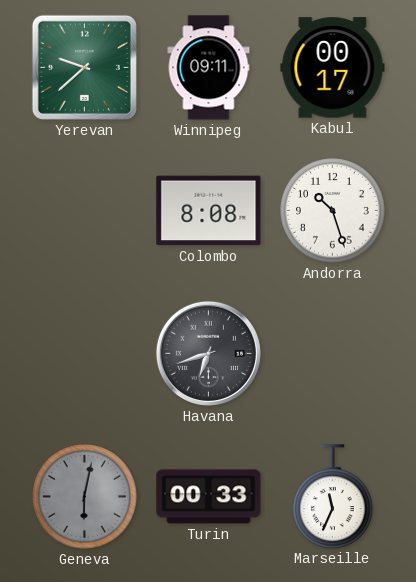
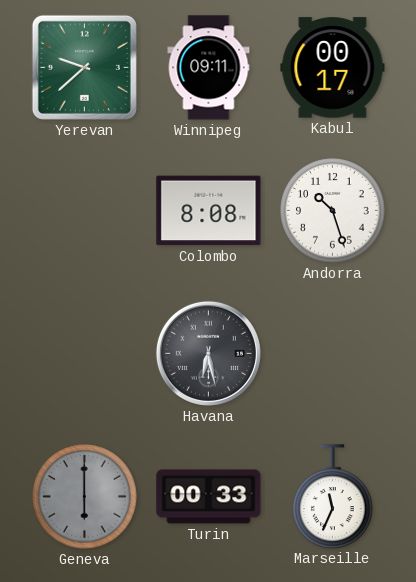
Havana: 6:42 -> 6:28
Geneva: 6:02 -> 6:00
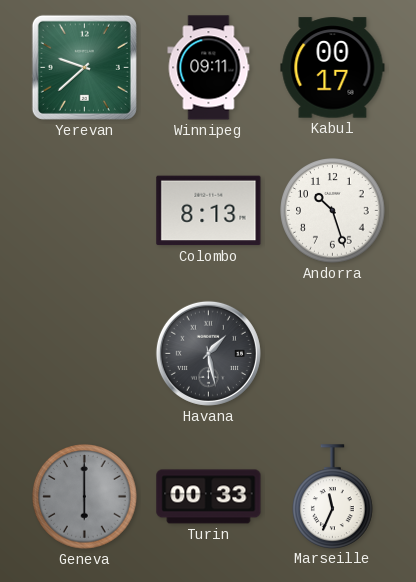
Colombo: 8:08 -> 8:13
Havana: 6:28 -> 1:28
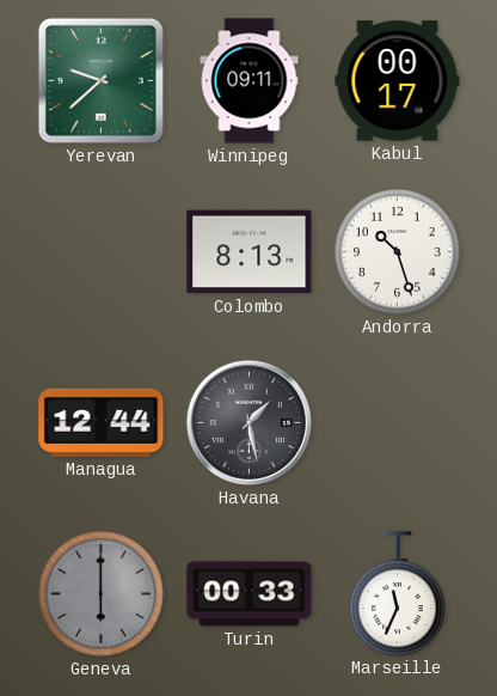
Managua: none -> 12:44
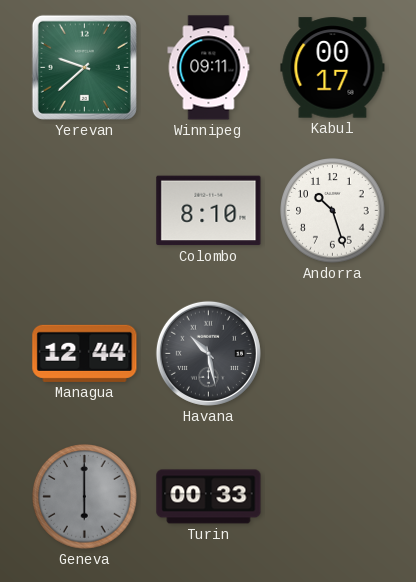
Colombo: 8:13 -> 8:10
Havana: 1:28 -> 10:28
Marseille: 11:34 -> none
